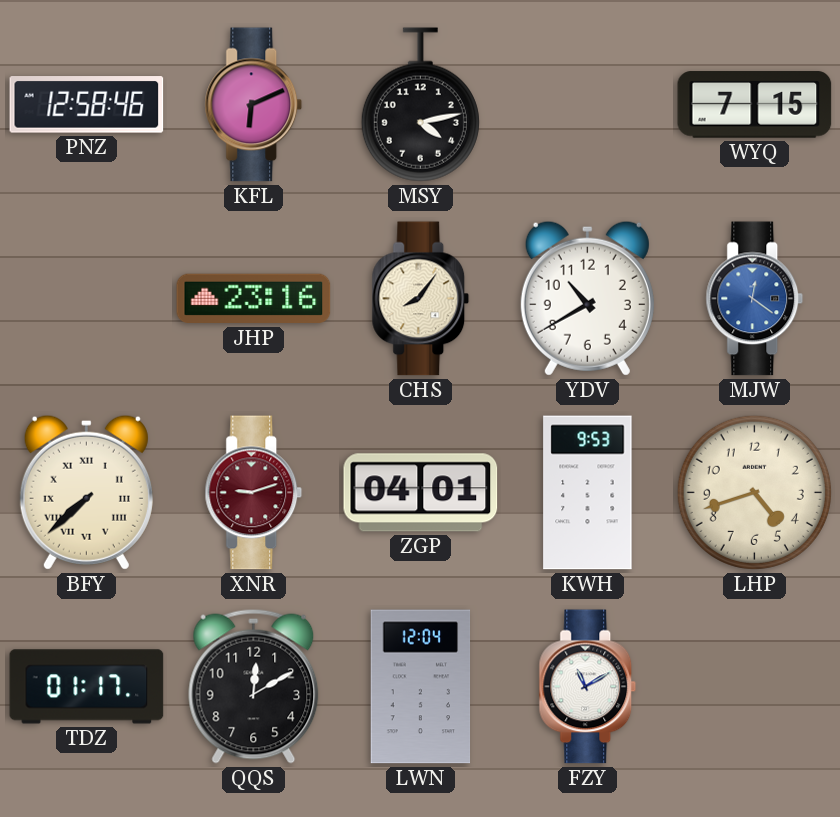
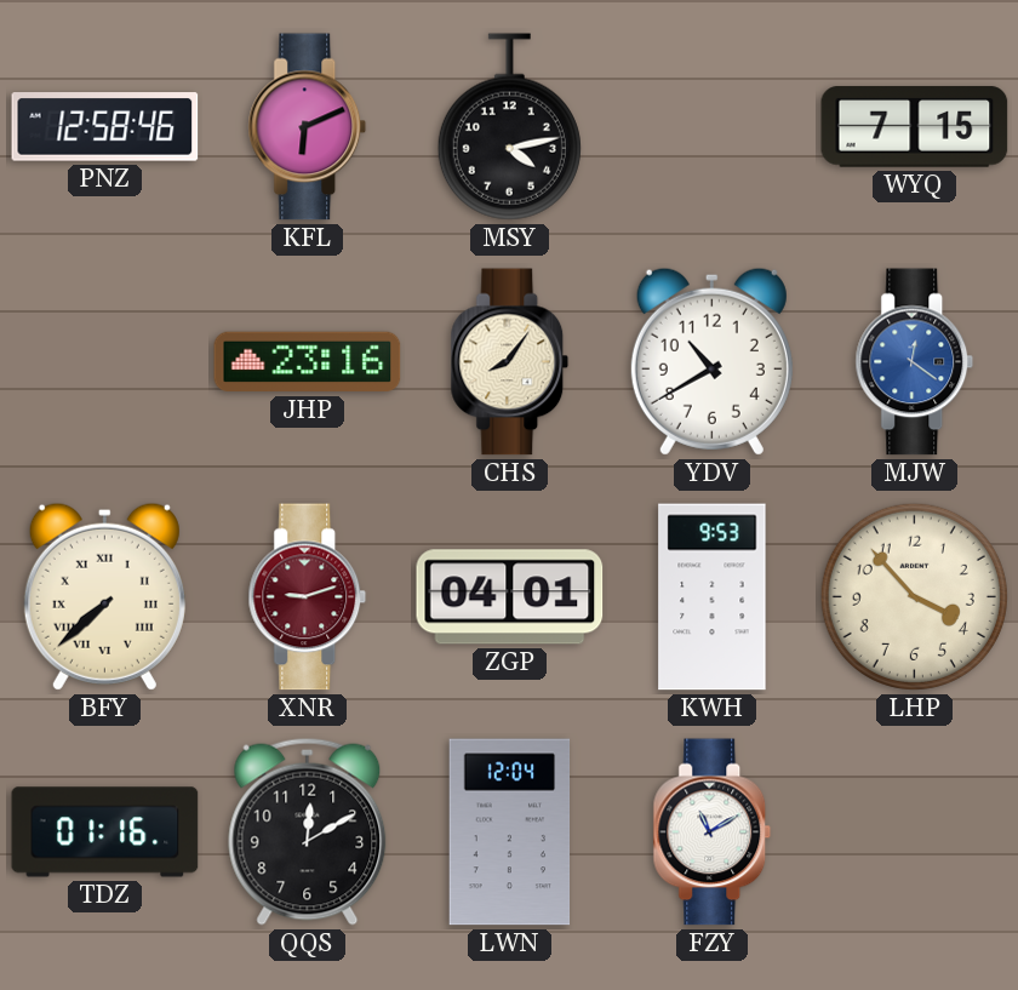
LHP: 4:42 -> 3:53
TDZ: 01:17 -> 01:16
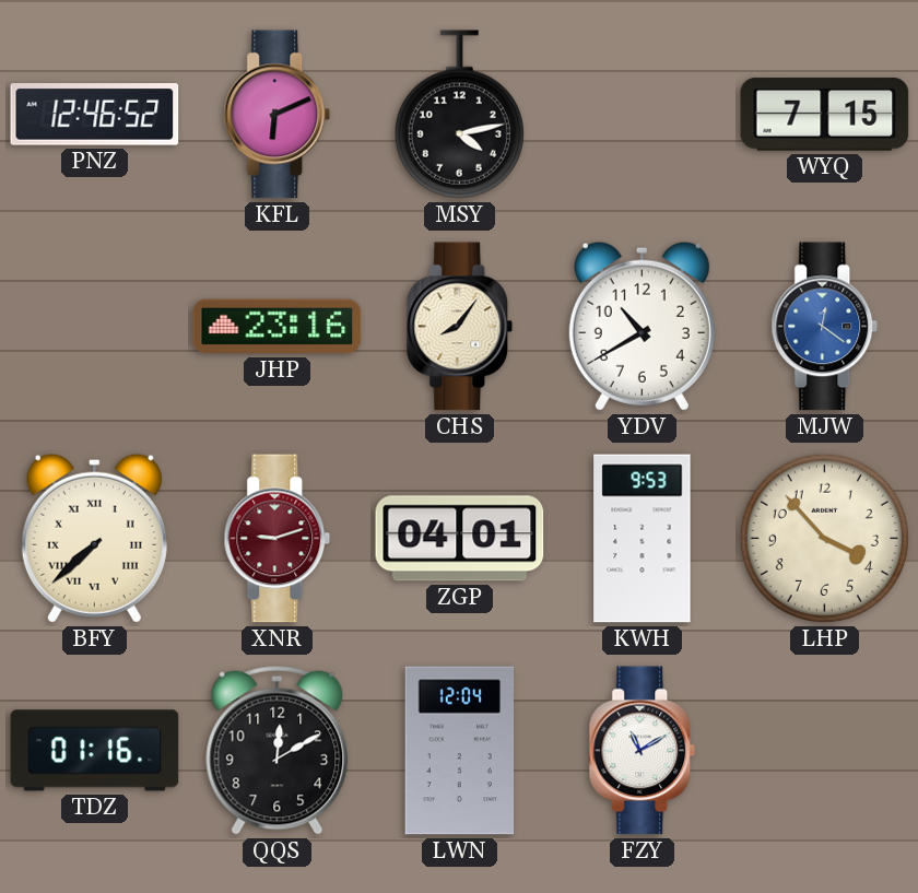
PNZ: 12:58 -> 12:46
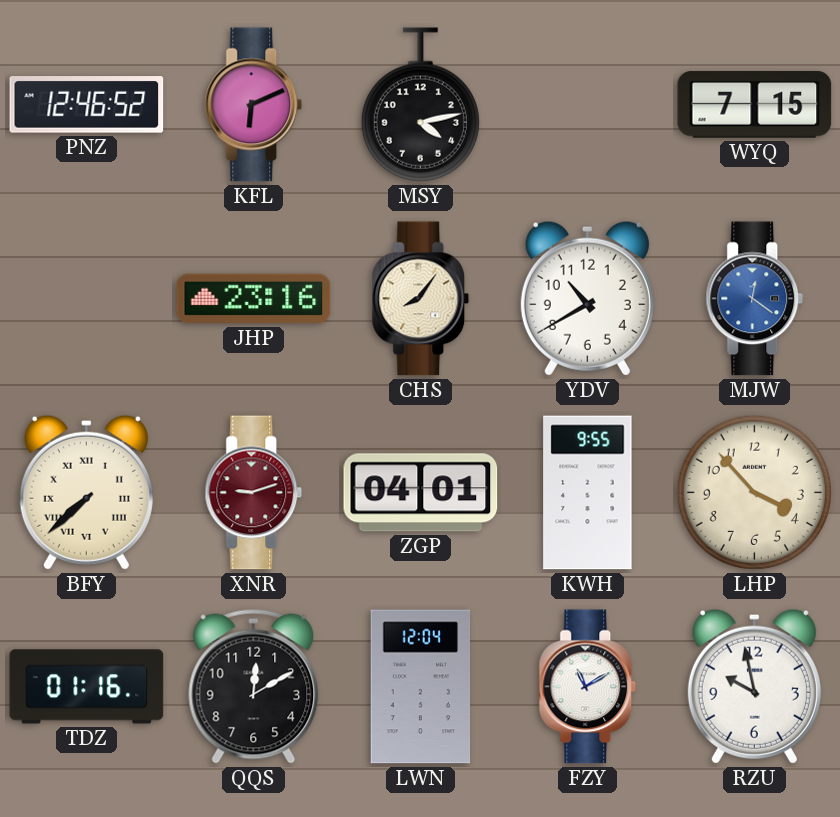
KWH: 9:53 -> 9:55
RZU: none -> 9:58
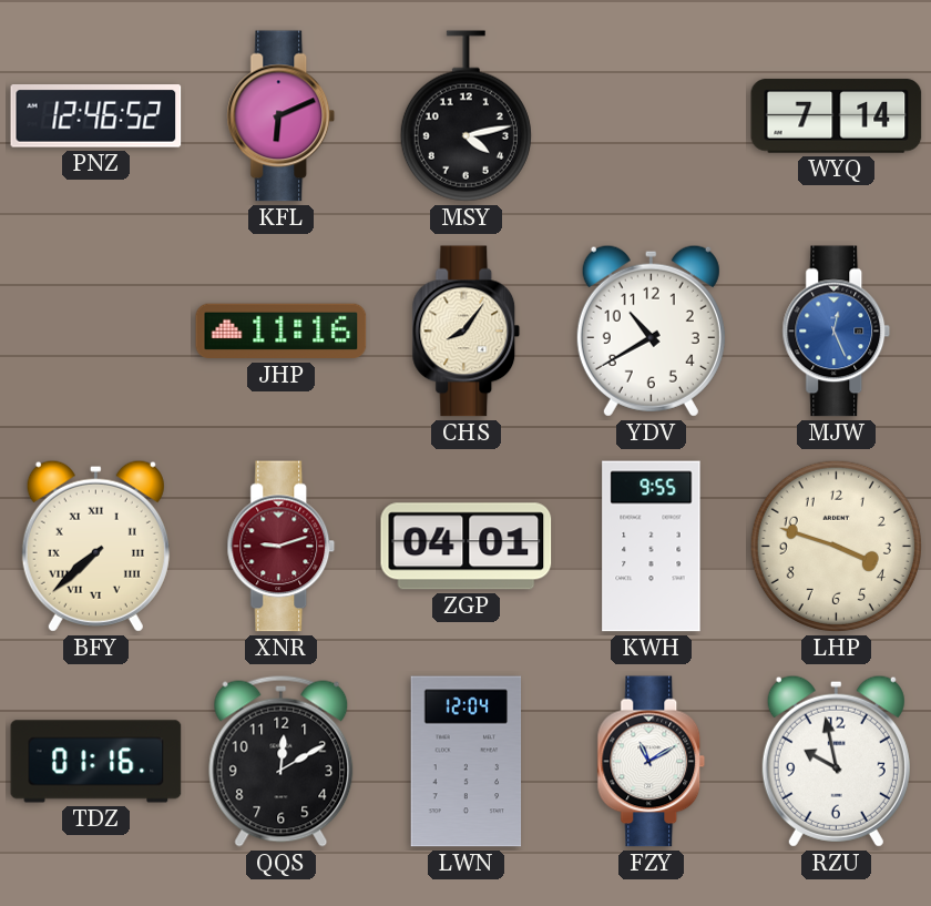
WYQ: 7:15 -> 7:14
JHP: 23:16 -> 11:16
MJW: 12:21 -> 12:26
LHP: 3:53 -> 3:48
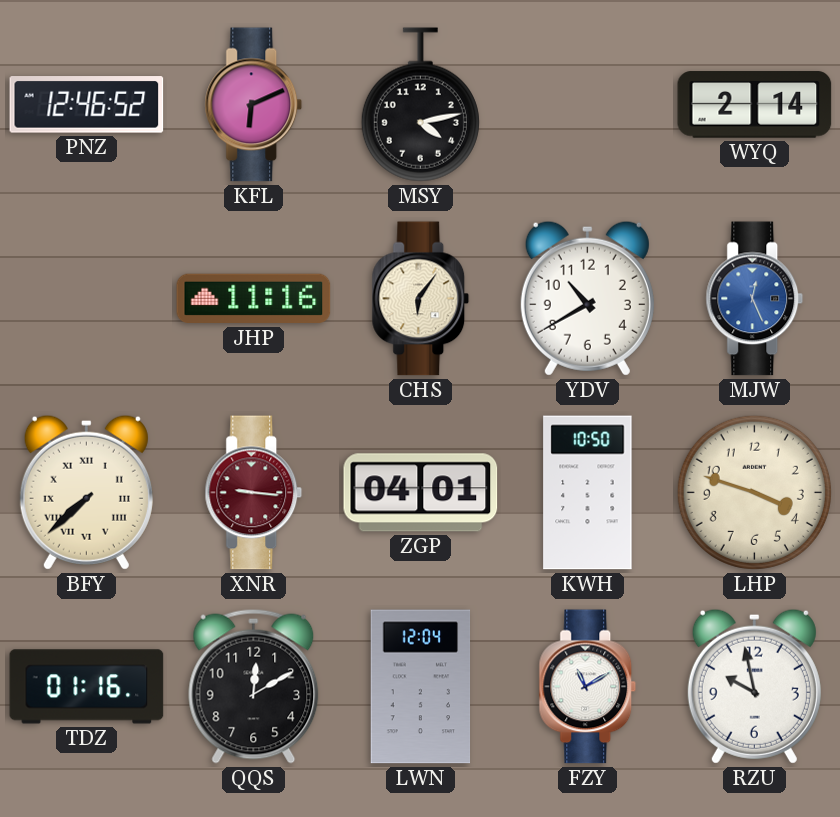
WYQ: 7:14 -> 2:14
CHS: 8:06 -> 6:06
XNR: 9:12 -> 9:16
KWH: 9:55 -> 10:50
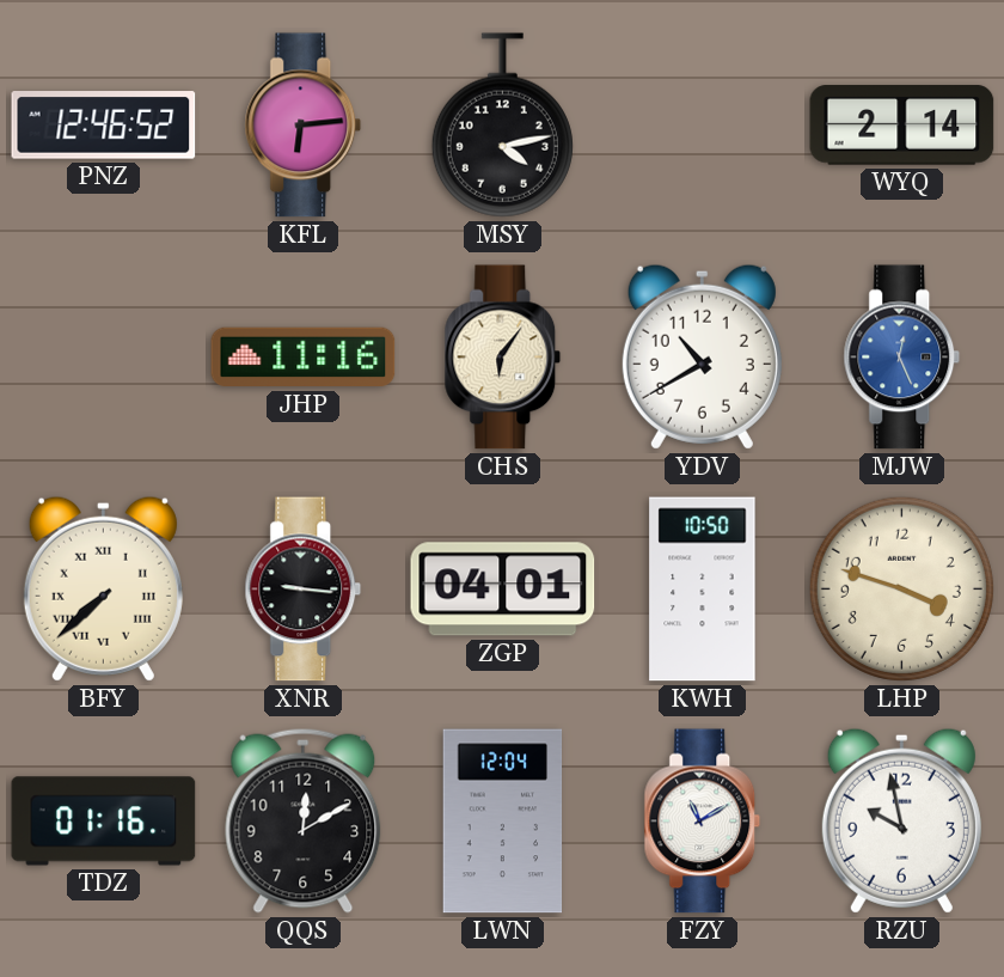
KFL: 6:11 -> 6:14
XNR dial: burgundy -> black
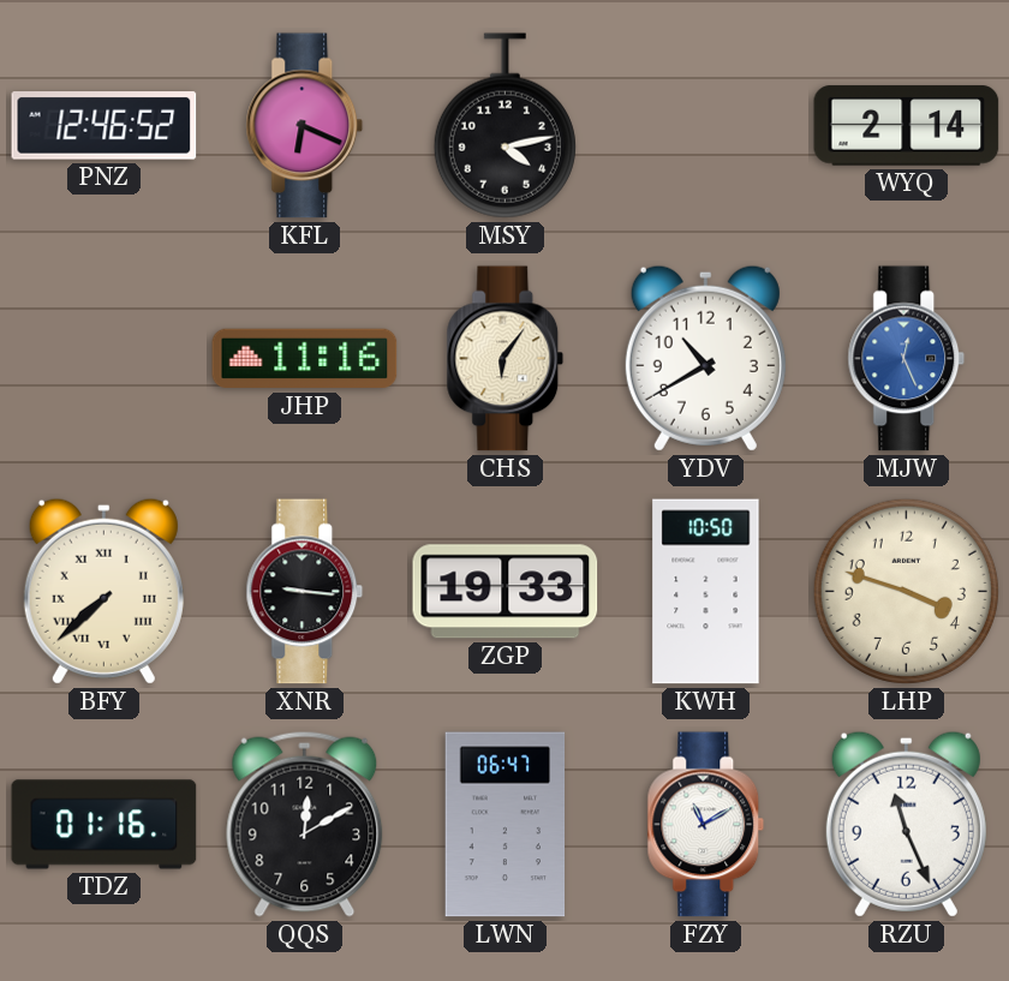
KFL: 6:14 -> 6:19
ZGP: 04:01 -> 19:33
LWN: 12:04 -> 06:47
RZU: 9:58 -> 11:26
